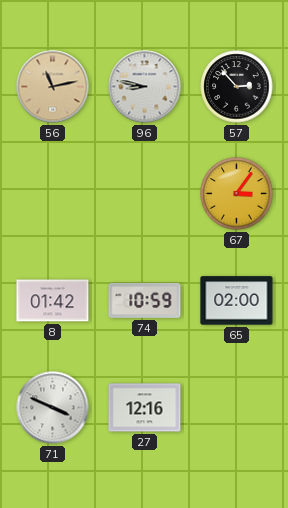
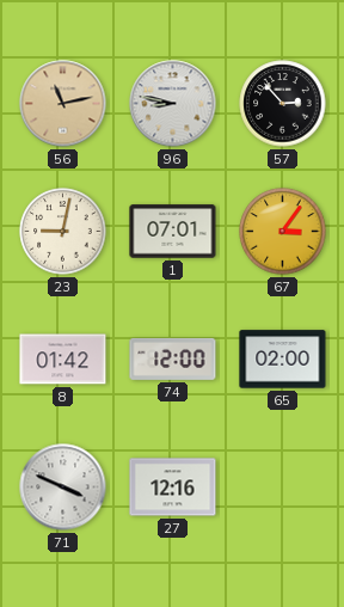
23: none -> 9:02
1: none -> 07:01
74: 10:59 -> 12:00
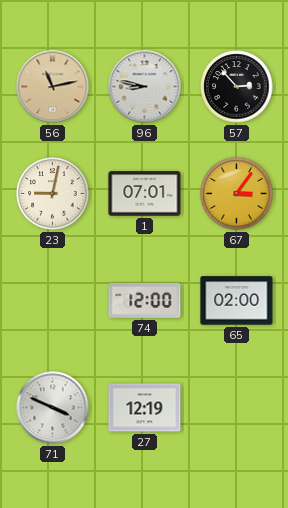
8: 01:42 -> none
27: 12:16 -> 12:19
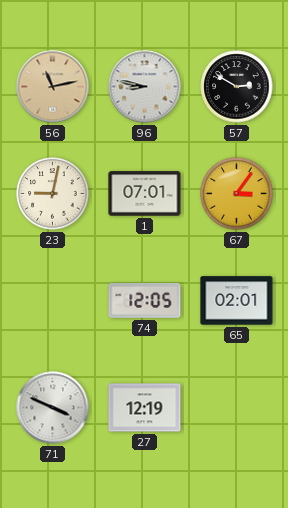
57: 2:53 -> 2:50
74: 12:00 -> 12:05
65: 02:00 -> 02:01
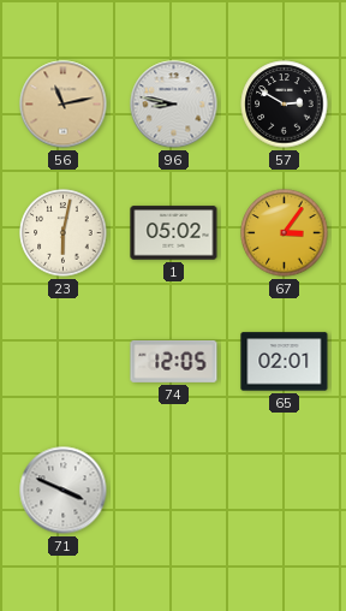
23: 9:02 -> 6:02
1: 07:01 -> 05:02
27: 12:19 -> none
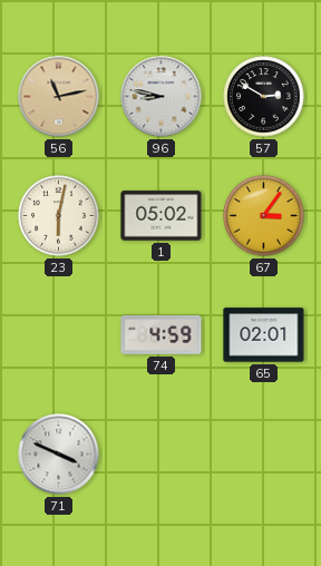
74: 12:05 -> 4:59
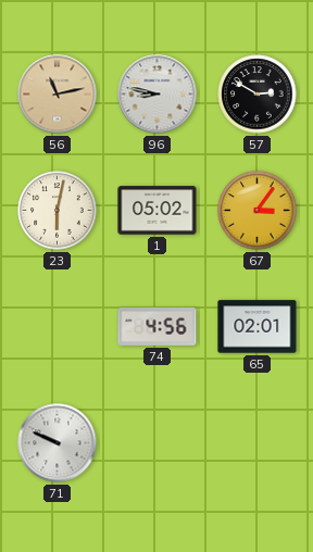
74: 4:59 -> 4:56
71: 3:49 -> 9:49
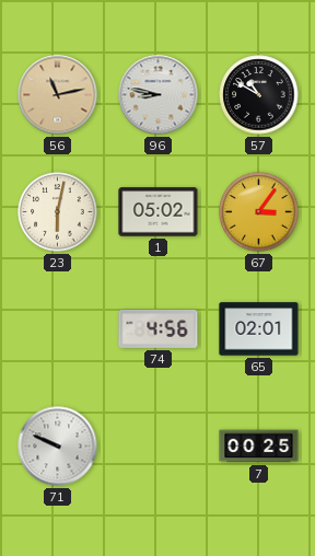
57: 2:50 -> 10:50
7: none -> 00:25
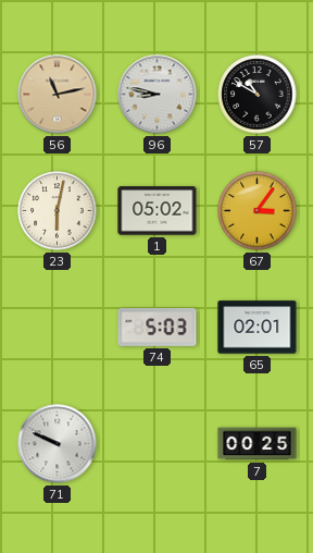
74: 4:56 -> 5:03
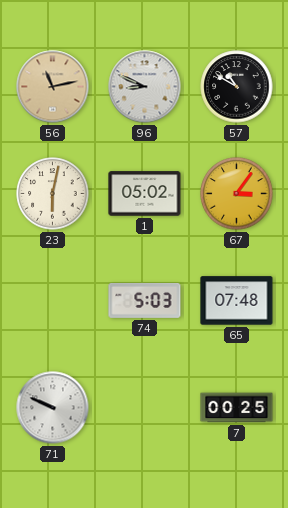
96: 8:47 -> 8:49
65: 02:01 -> 07:48
